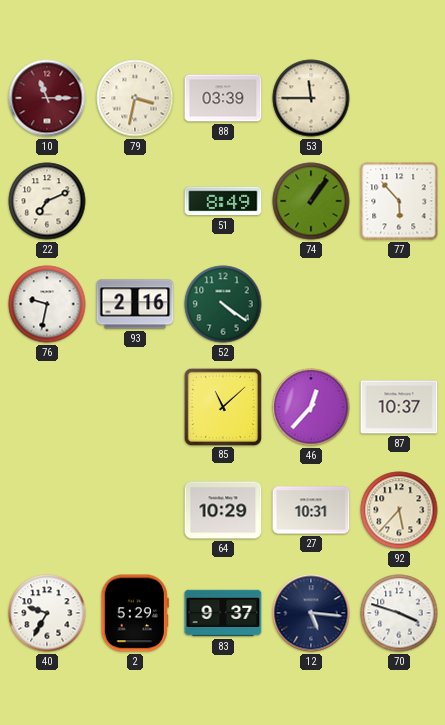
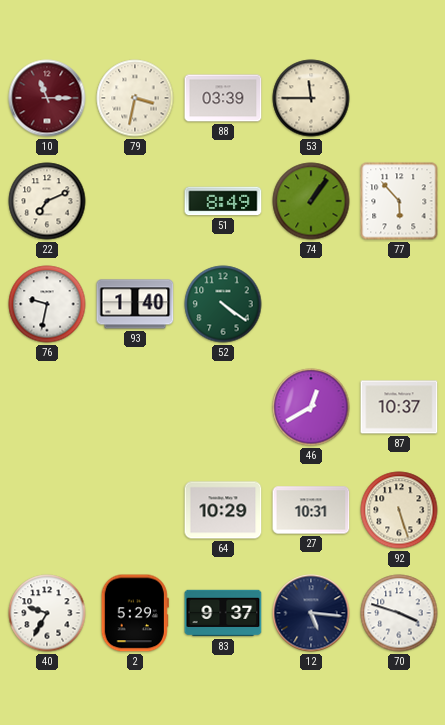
93: 2:16 -> 1:40
85: 11:08 -> none
46: 12:37 -> 12:40
92: 5:37 -> 5:27
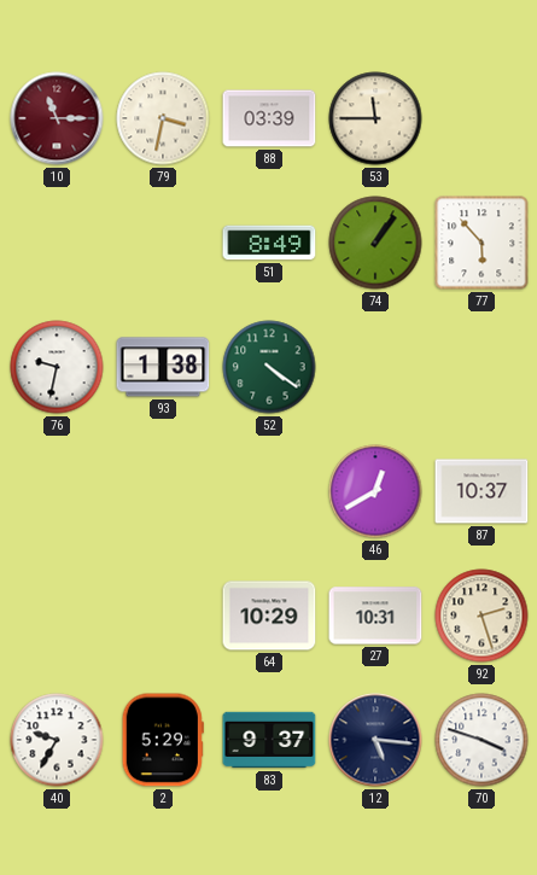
22: 7:11 -> none
93: 1:40 -> 1:38
92: 5:27 -> 2:27
